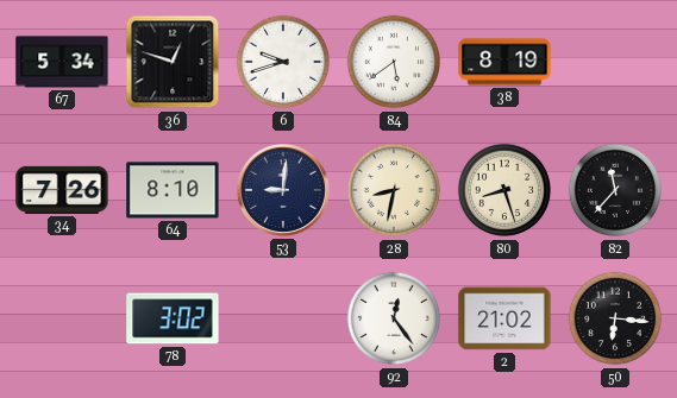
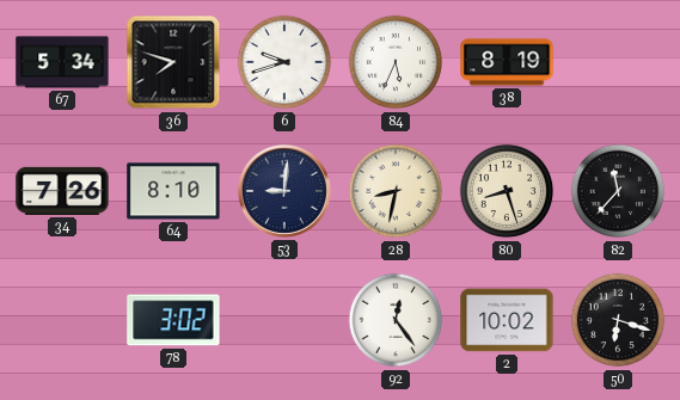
36: 12:48 -> 7:48
84: 5:39 -> 5:34
2: 21:02 -> 10:02
50: 6:16 -> 6:18
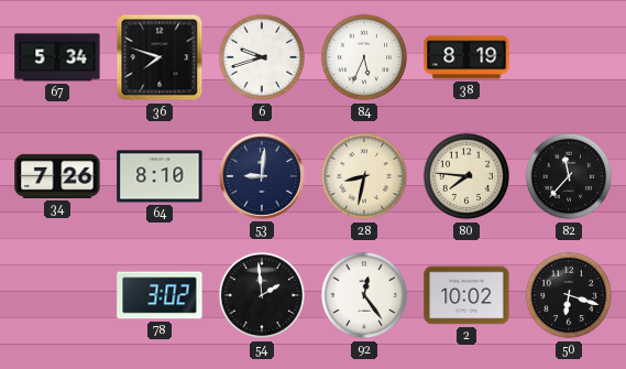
80: 8:27 -> 7:46
54: none -> 1:59
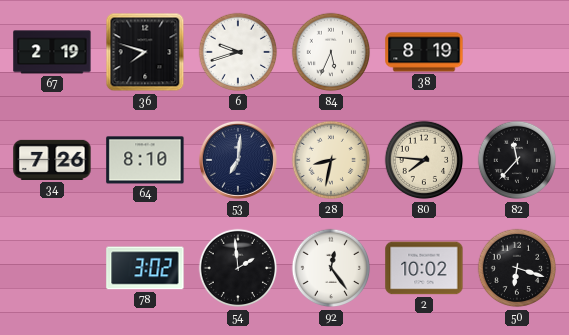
67: 5:34 -> 2:19
53: 9:01 -> 7:01
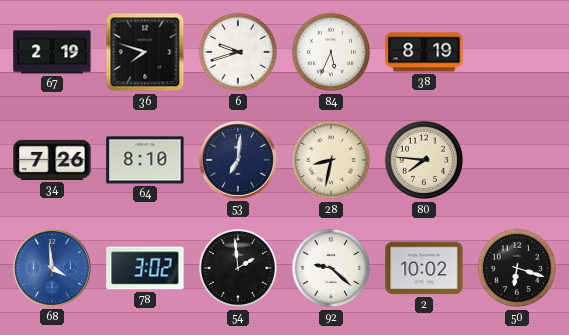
82: 11:37 -> none
68: none -> 3:59
92: 12:24 -> 9:22
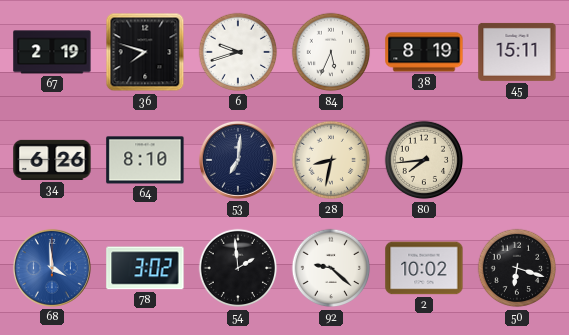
45: none -> 15:11
34: 7:26 -> 6:26
80: 7:46 -> 7:44
